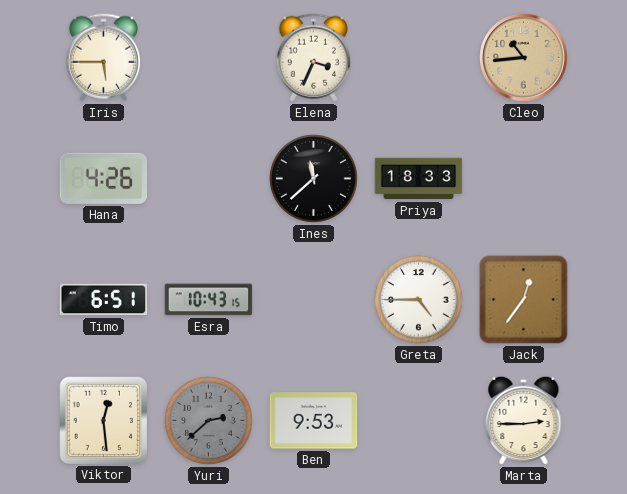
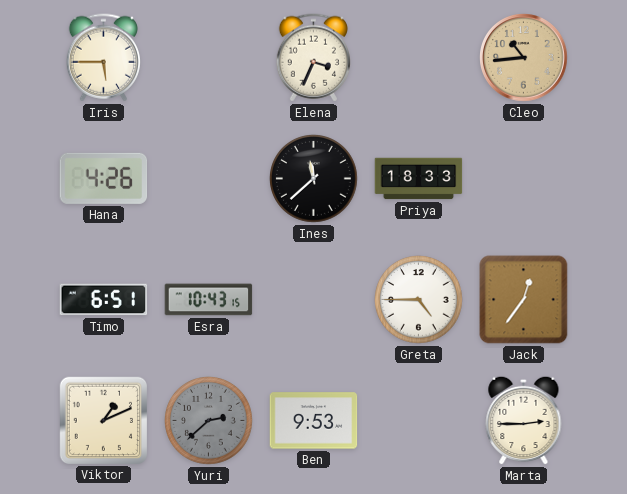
Viktor: 12:29 -> 1:11
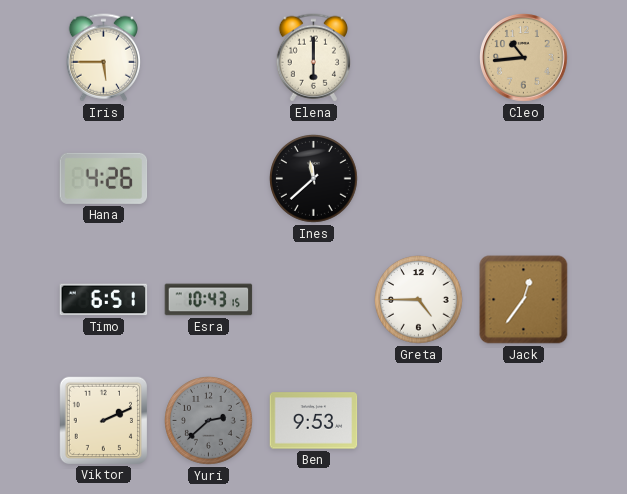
Elena: 3:34 -> 6:00
Priya: 18:33 -> none
Viktor: 1:11 -> 2:11
Marta: 2:45 -> none
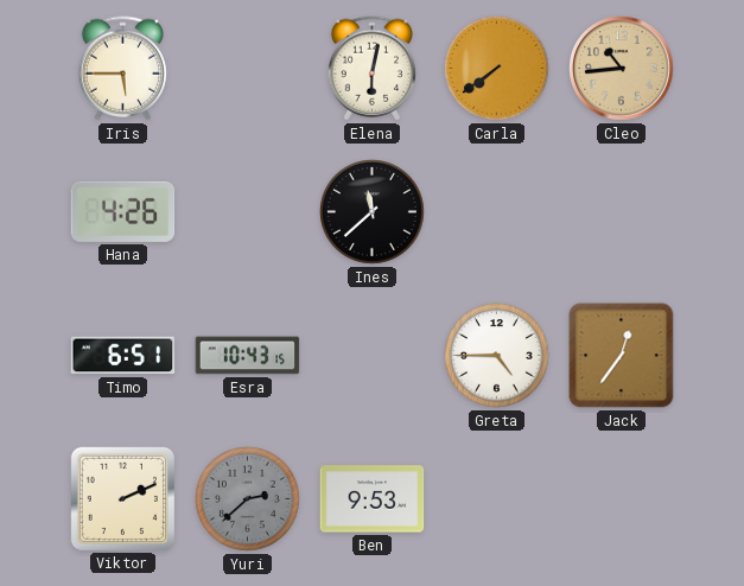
Elena: 6:00 -> 6:02
Carla: none -> 7:39
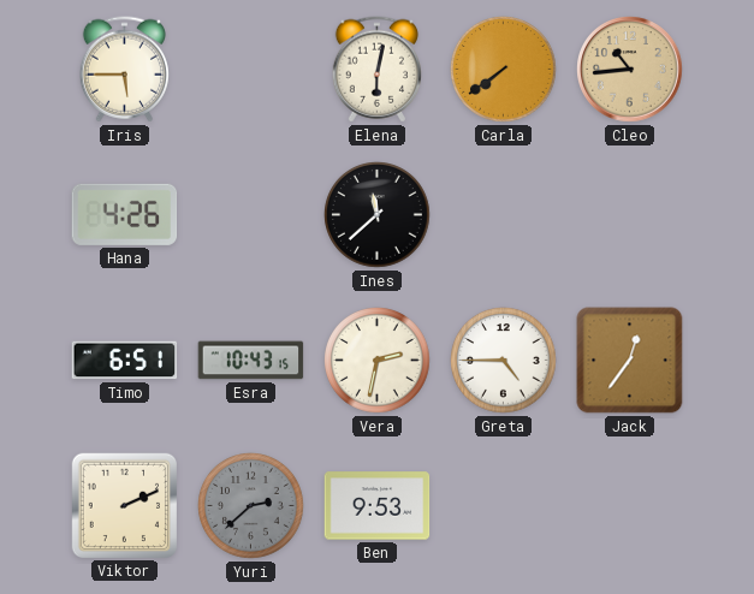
Vera: none -> 2:32
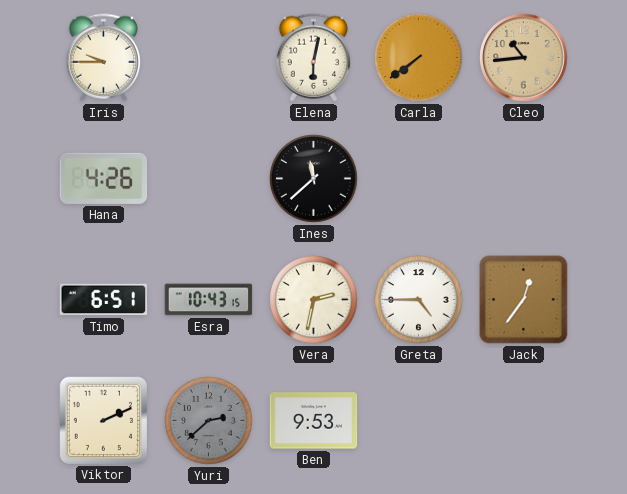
Iris: 5:45 -> 9:45
